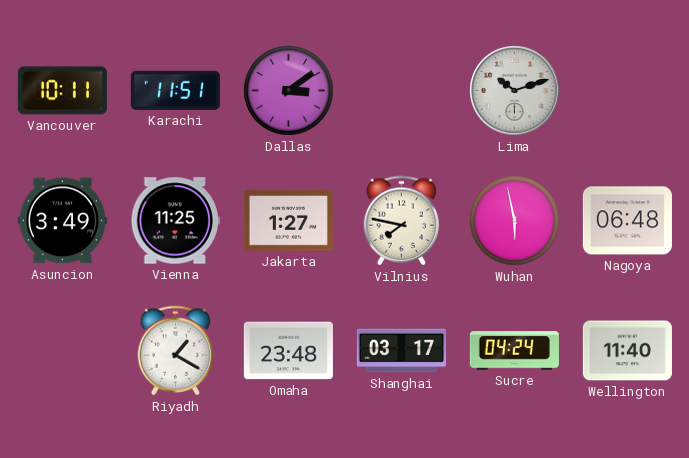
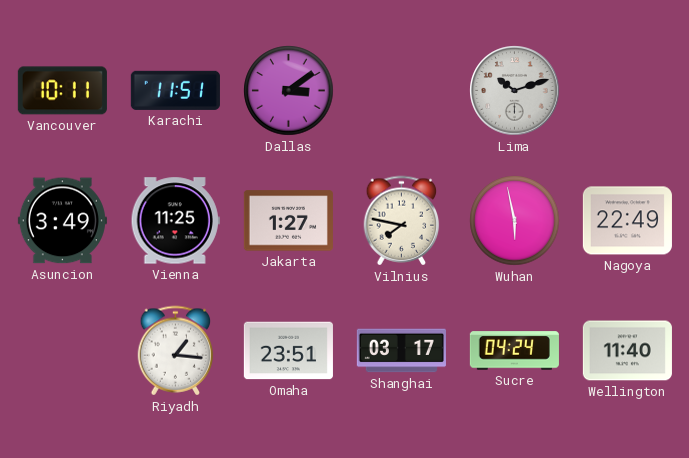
Nagoya: 06:48 -> 22:49
Riyadh: 1:20 -> 1:16
Omaha: 23:48 -> 23:51
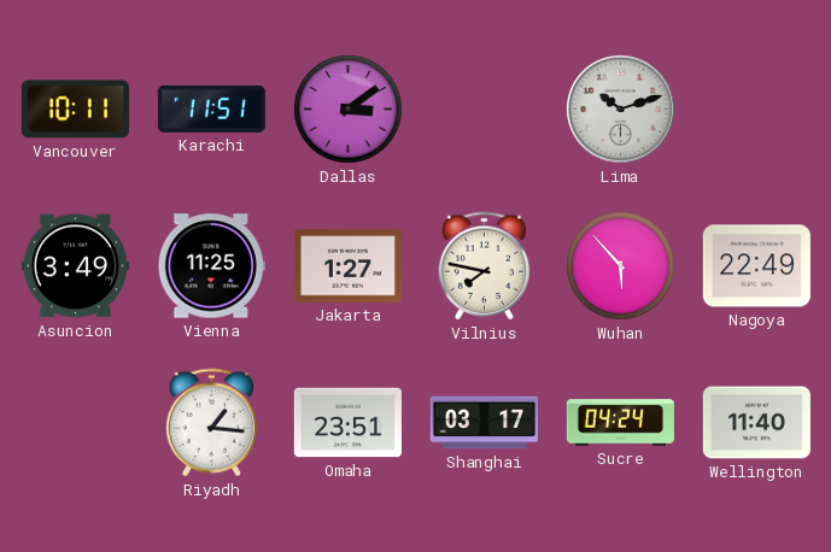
Wuhan: 5:58 -> 5:53
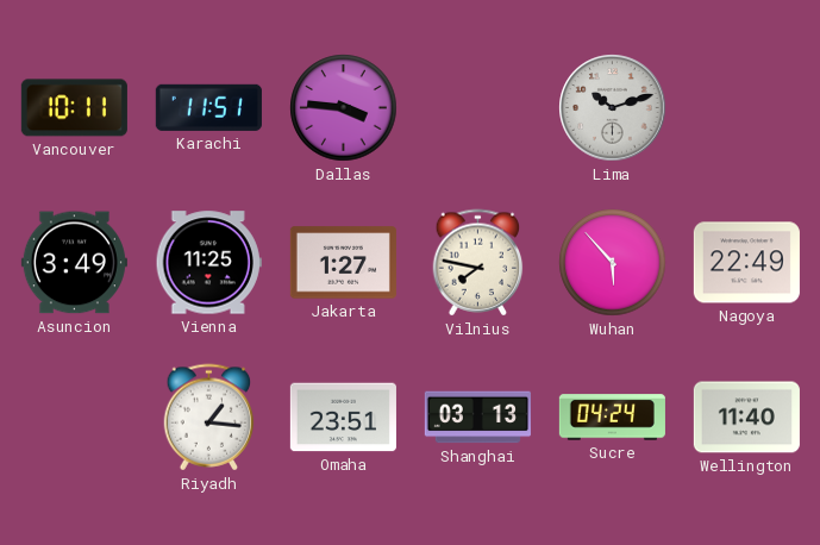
Dallas: 3:09 -> 3:46
Shanghai: 03:17 -> 03:13
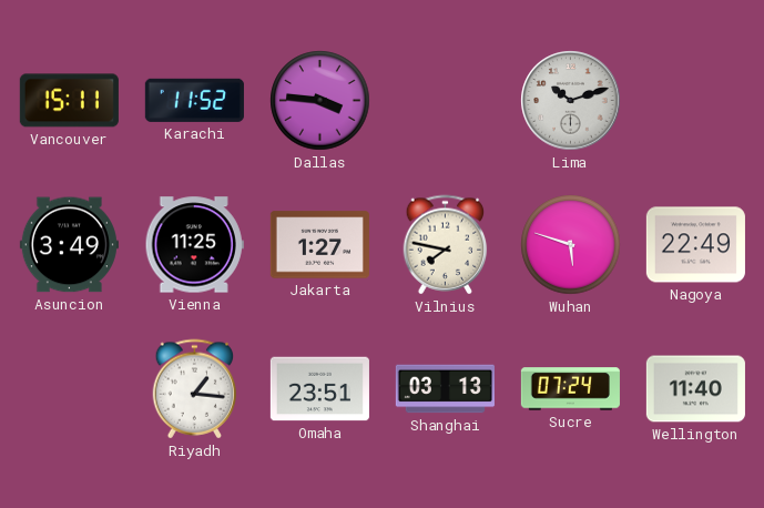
Vancouver: 10:11 -> 15:11
Karachi: 11:51 -> 11:52
Wuhan: 5:53 -> 5:48
Sucre: 04:24 -> 07:24
